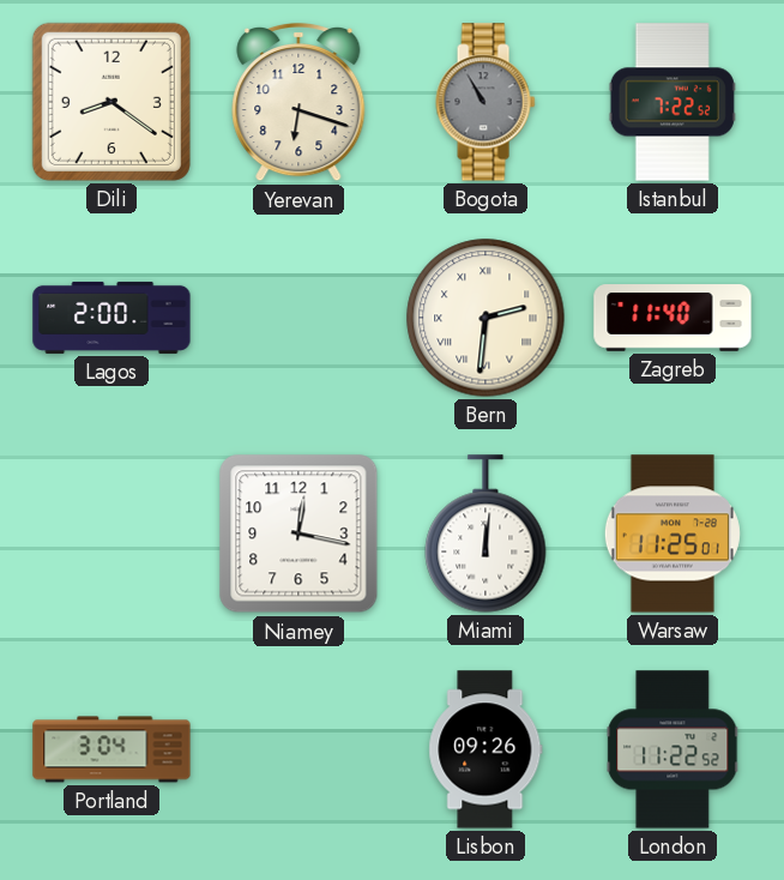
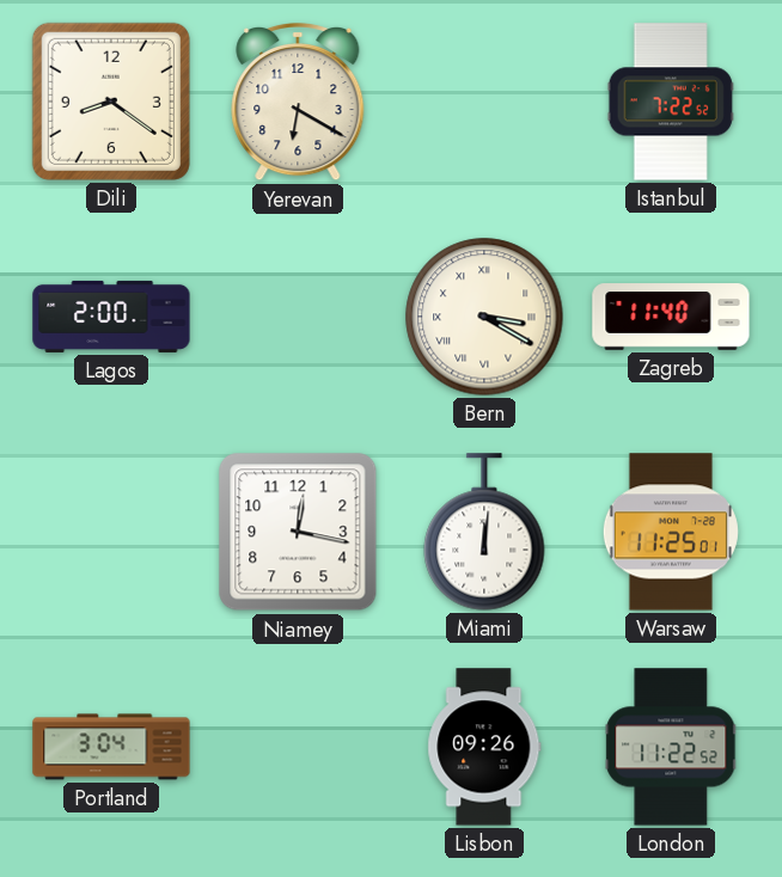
Yerevan: 6:18 -> 6:20
Bogota: 10:55 -> none
Bern: 2:31 -> 3:20
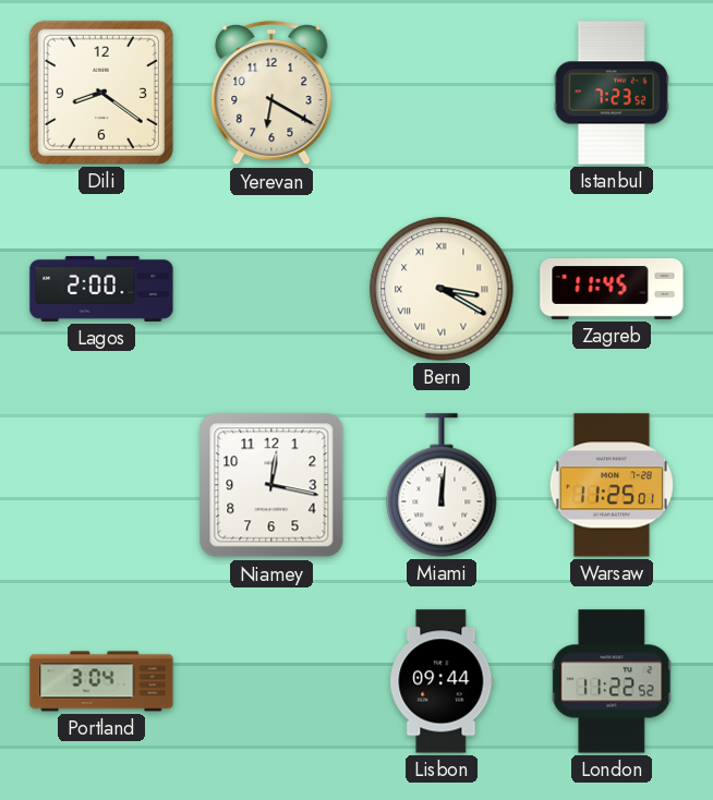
Istanbul: 7:22 -> 7:23
Zagreb: 11:40 -> 11:45
Lisbon: 09:26 -> 09:44
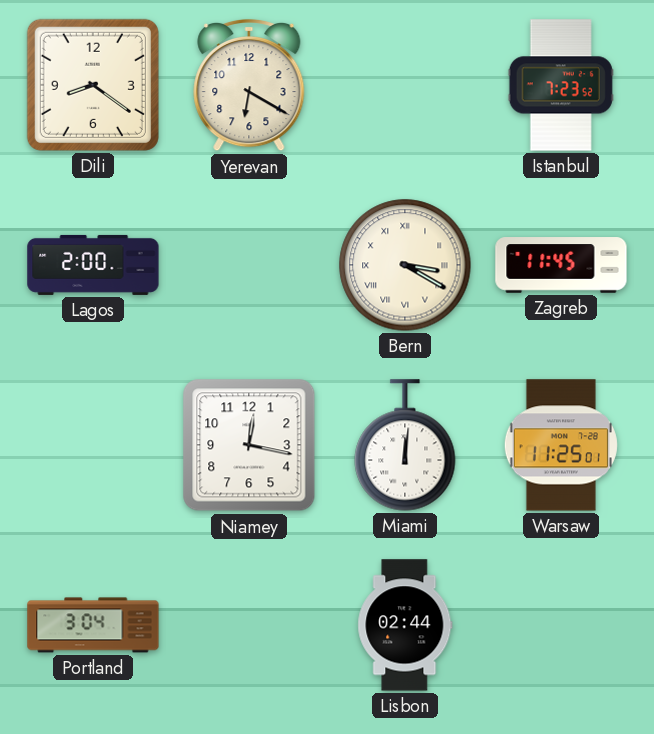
Lisbon: 09:44 -> 02:44
London: 11:22 -> none
